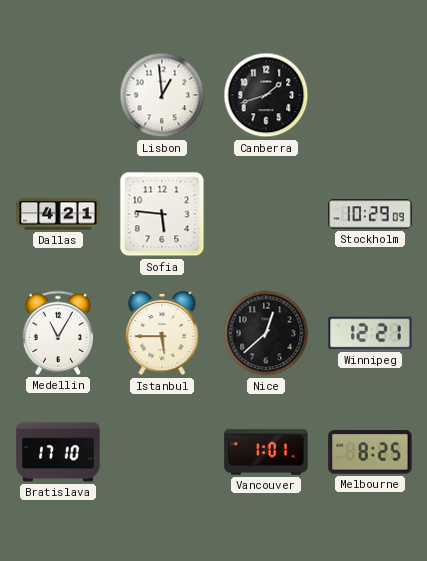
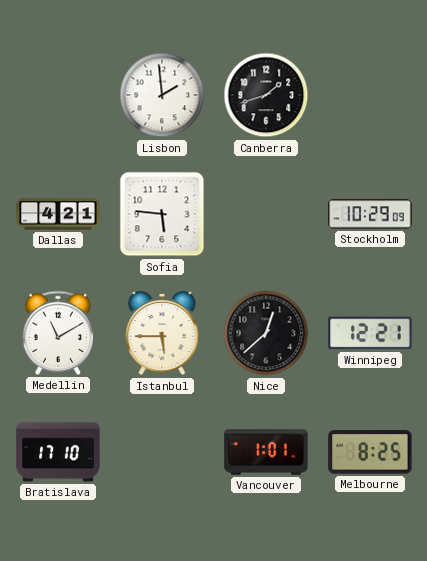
Lisbon: 12:59 -> 1:59
Medellin: 11:05 -> 11:10
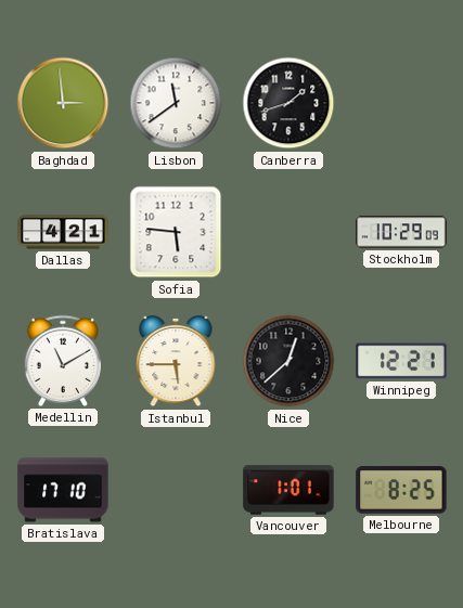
Baghdad: none -> 2:59
Lisbon: 1:59 -> 11:39
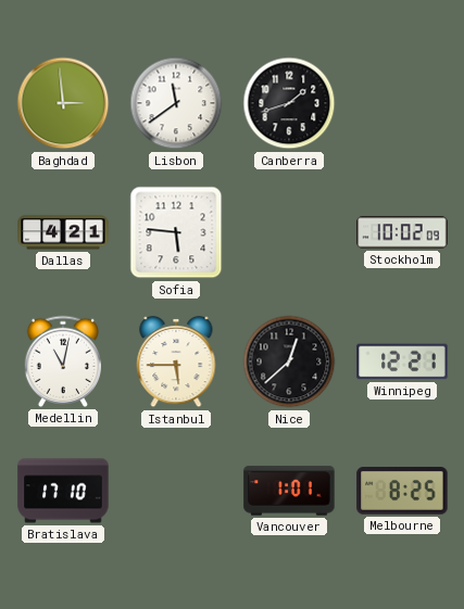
Stockholm: 10:29 -> 10:02
Medellin: 11:10 -> 11:02
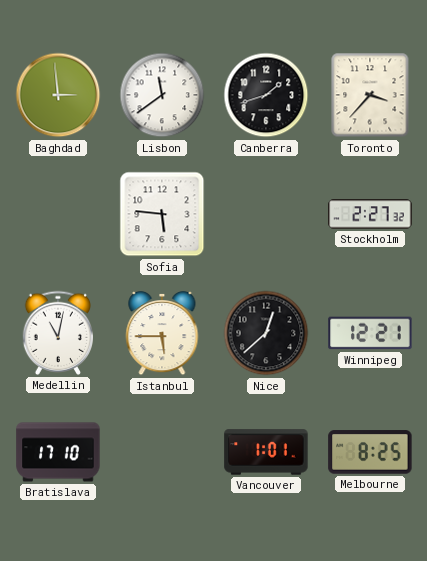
Toronto: none -> 3:37
Dallas: 4:21 -> none
Stockholm: 10:02 -> 2:27
